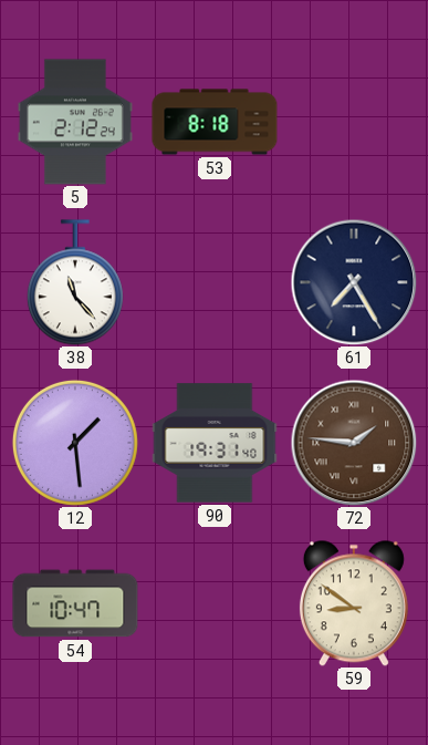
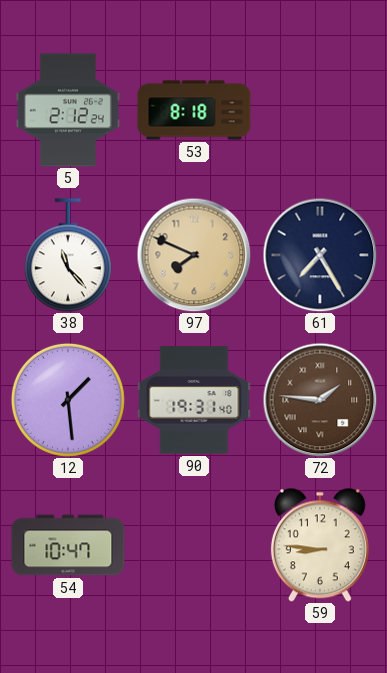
97: none -> 7:49
59: 8:51 -> 8:46
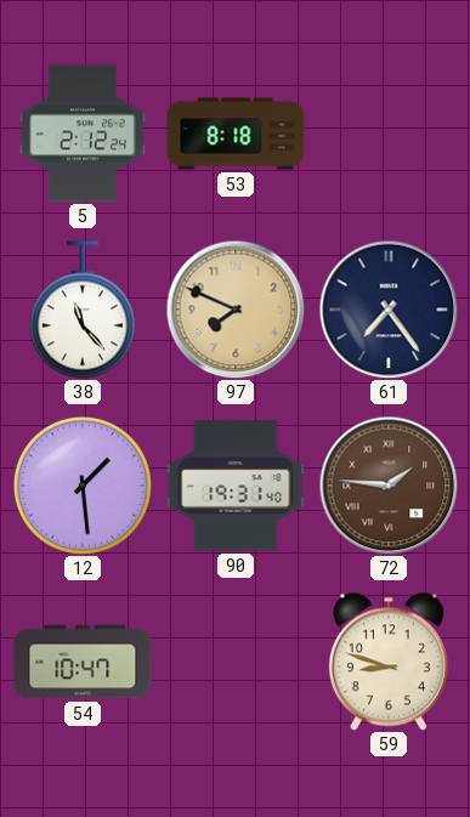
61: 7:25 -> 7:24
59: 8:46 -> 8:48
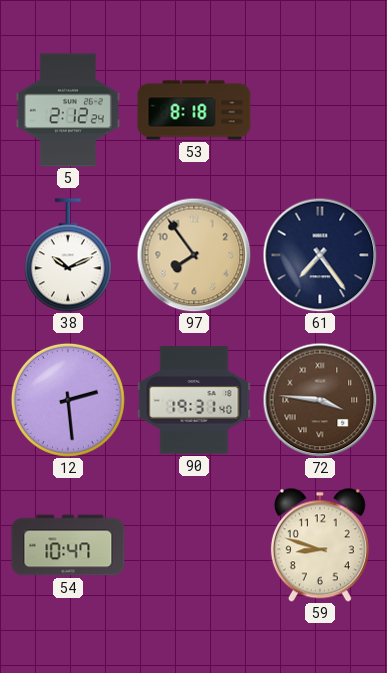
38: 11:23 -> 10:11
97: 7:49 -> 7:54
12: 1:29 -> 2:29
72: 1:46 -> 3:46
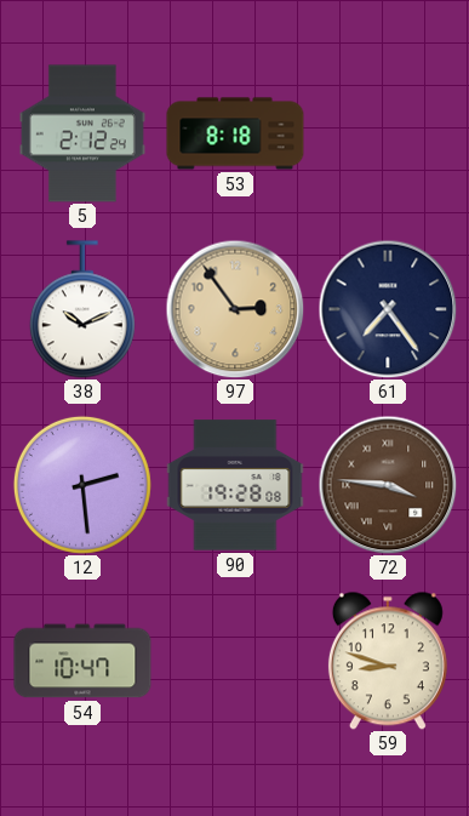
97: 7:54 -> 2:54
90: 19:31 -> 19:28
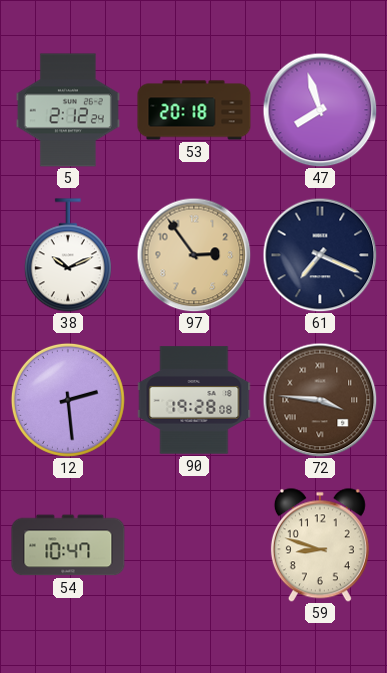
53: 8:18 -> 20:18
47: none -> 7:57
61: 7:24 -> 7:19
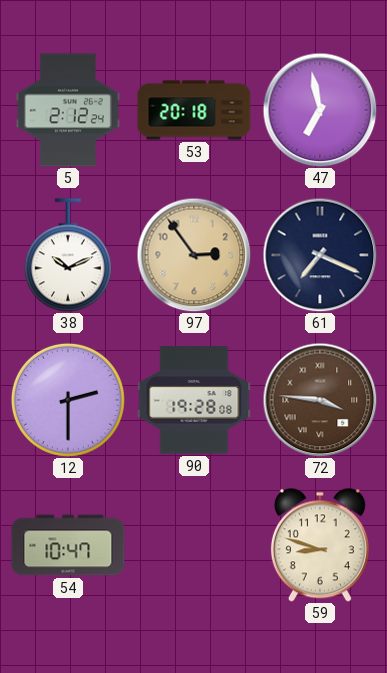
47: 7:57 -> 6:58
12: 2:29 -> 2:30
